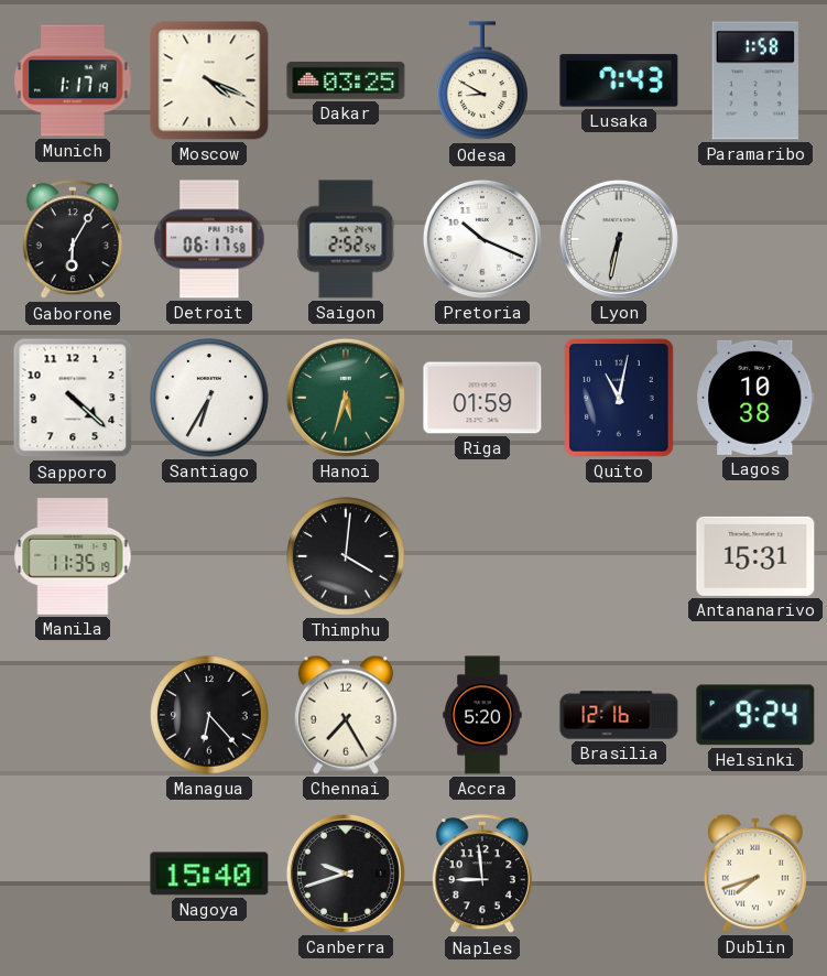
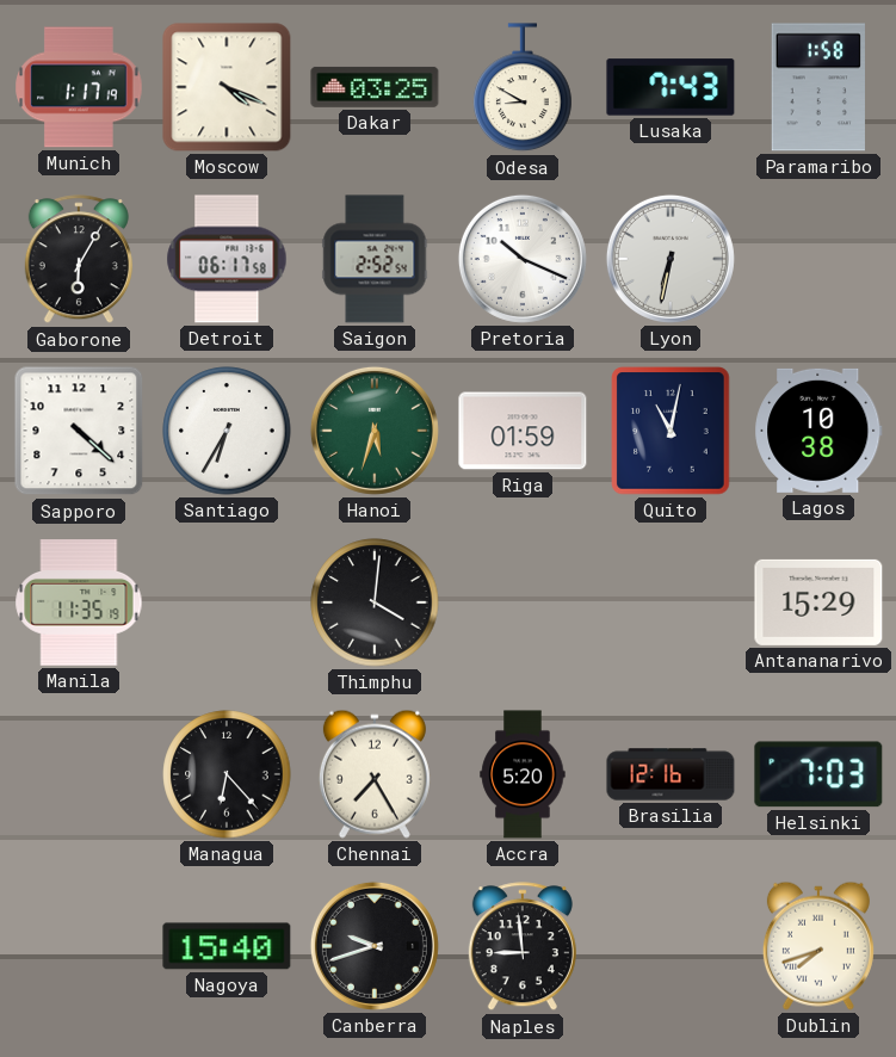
Antananarivo: 15:31 -> 15:29
Helsinki: 9:24 -> 7:03
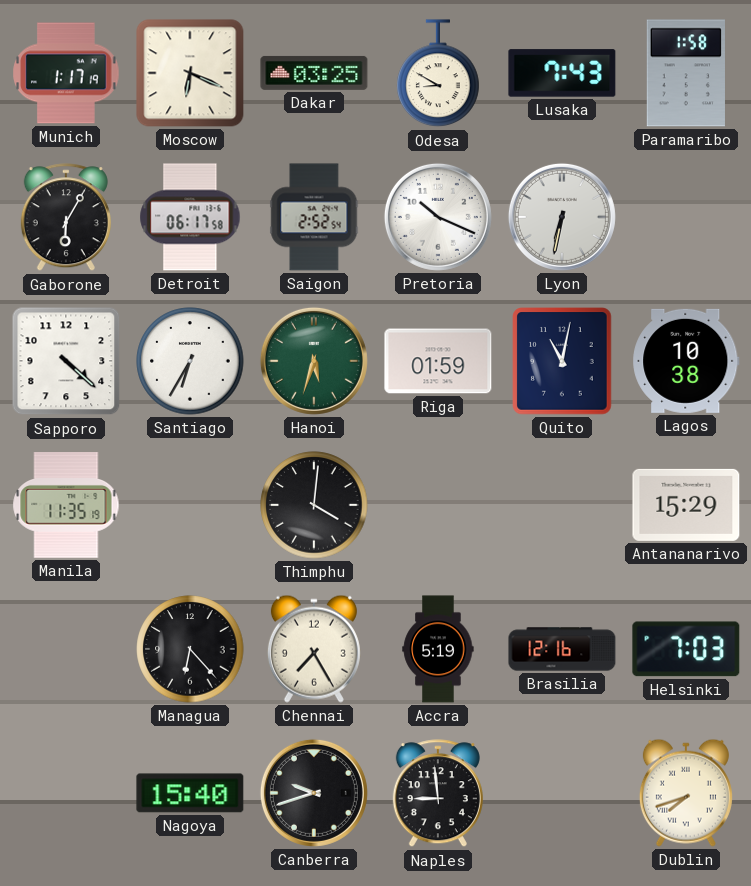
Moscow: 4:19 -> 6:19
Accra: 5:20 -> 5:19
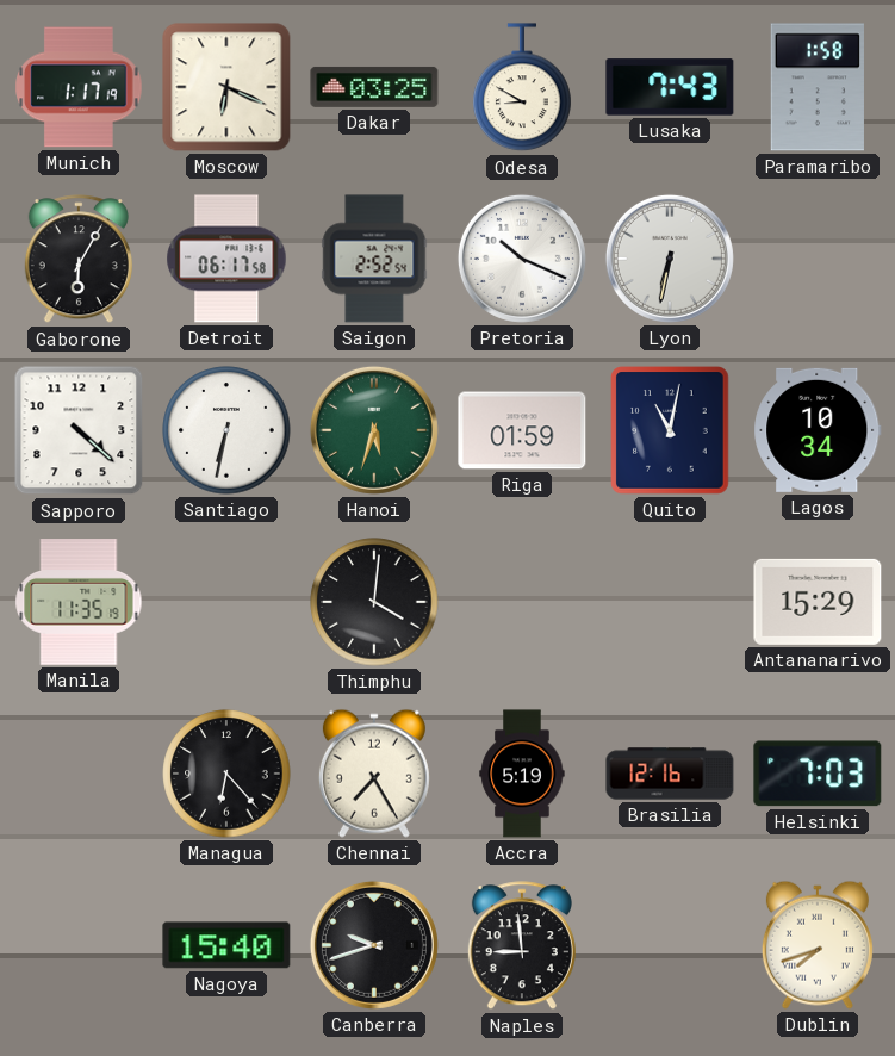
Santiago: 6:35 -> 6:32
Lagos: 10:38 -> 10:34
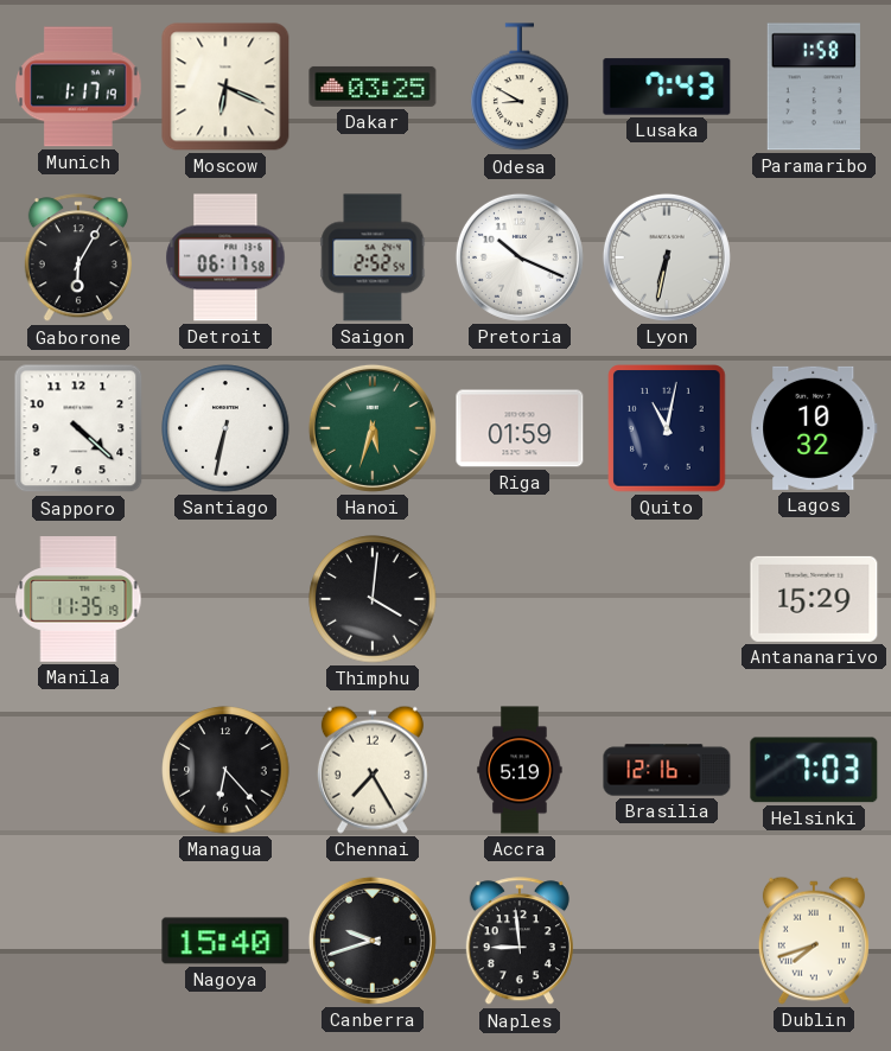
Lagos: 10:34 -> 10:32
